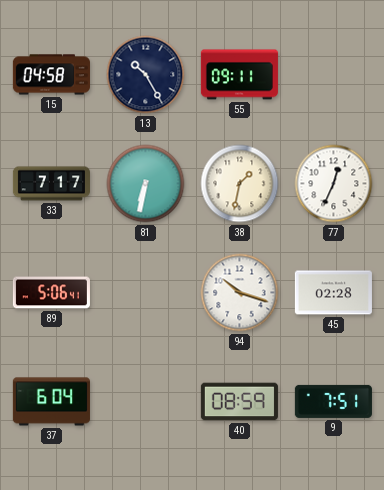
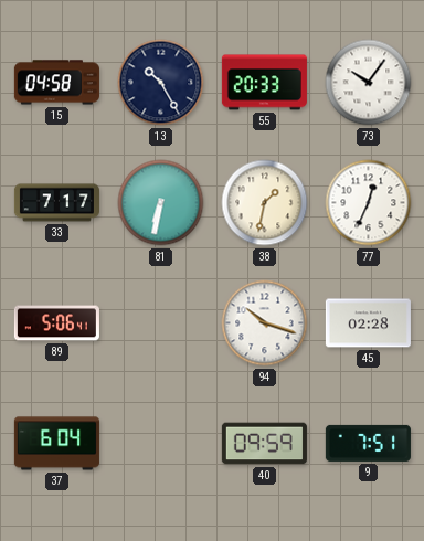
55: 09:11 -> 20:33
73: none -> 10:06
40: 08:59 -> 09:59
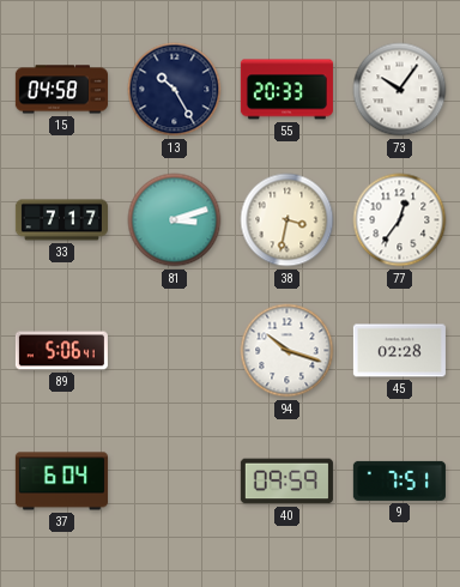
81: 6:32 -> 3:12
38: 1:32 -> 3:32
77: 12:34 -> 12:36
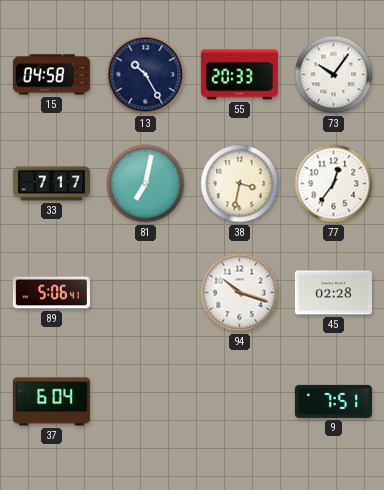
81: 3:12 -> 7:02
40: 09:59 -> none
